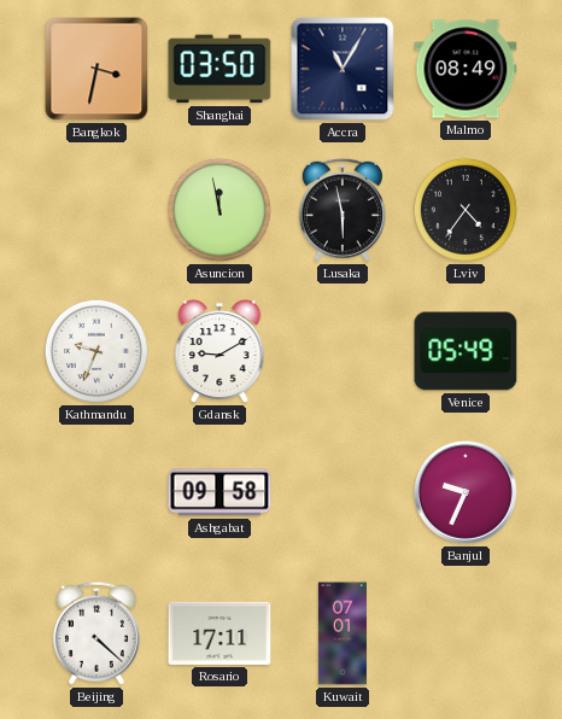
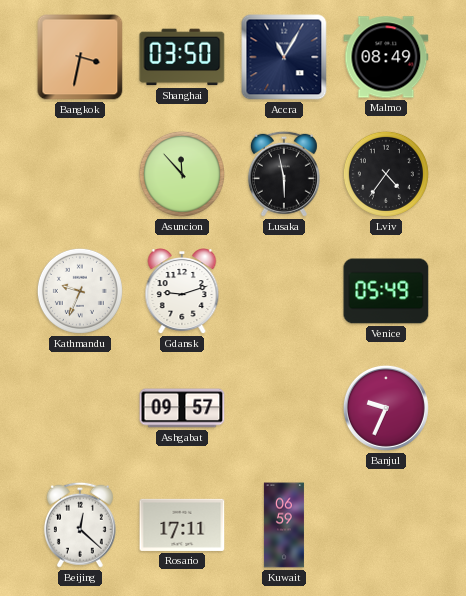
Asuncion: 11:58 -> 11:53
Gdansk: 9:10 -> 9:12
Ashgabat: 09:58 -> 09:57
Beijing: 4:22 -> 12:22
Kuwait: 07:01 -> 06:59
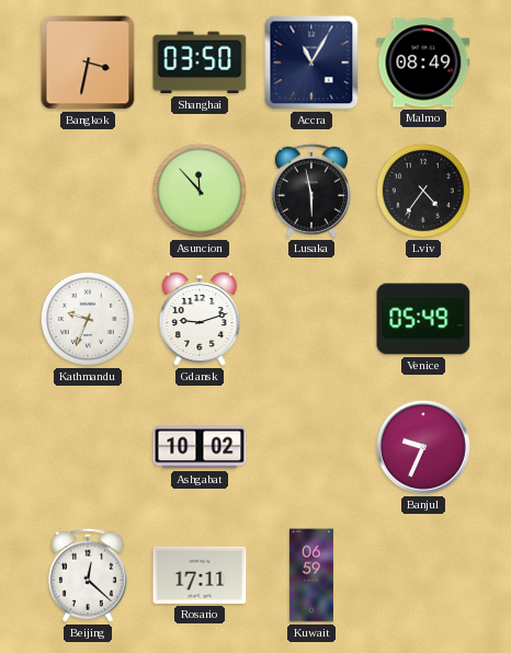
Ashgabat: 09:57 -> 10:02
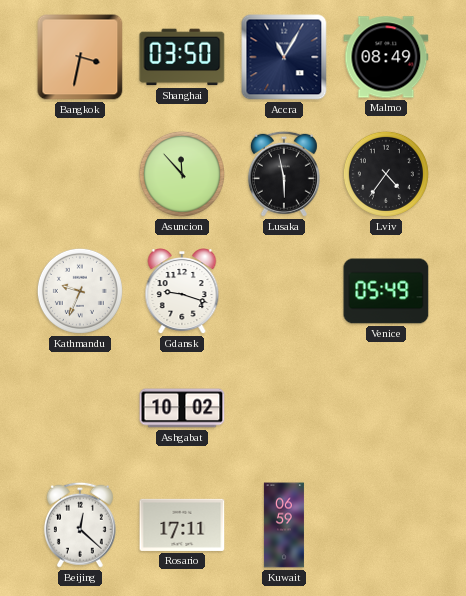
Gdansk: 9:12 -> 9:18
Banjul: 9:34 -> none
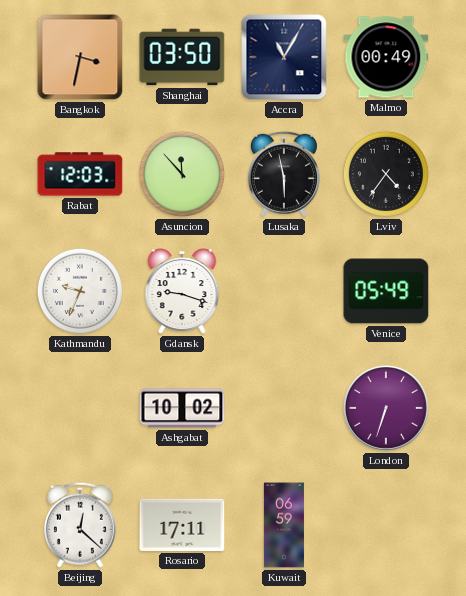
Malmo: 08:49 -> 00:49
Rabat: none -> 12:03
London: none -> 6:33
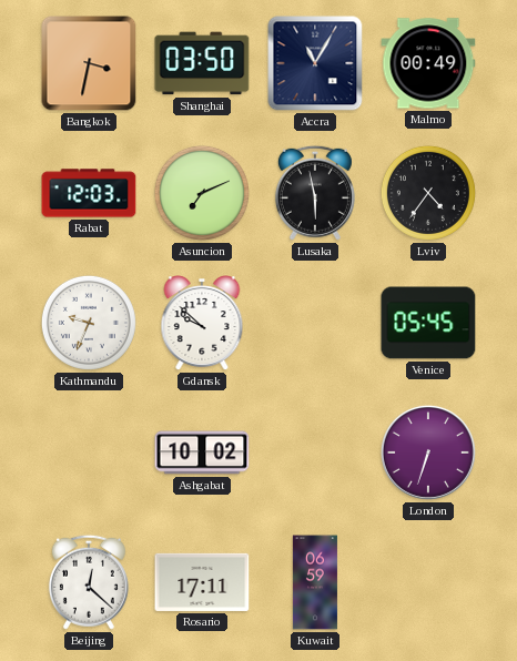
Asuncion: 11:53 -> 7:11
Gdansk: 9:18 -> 9:52
Venice: 05:49 -> 05:45
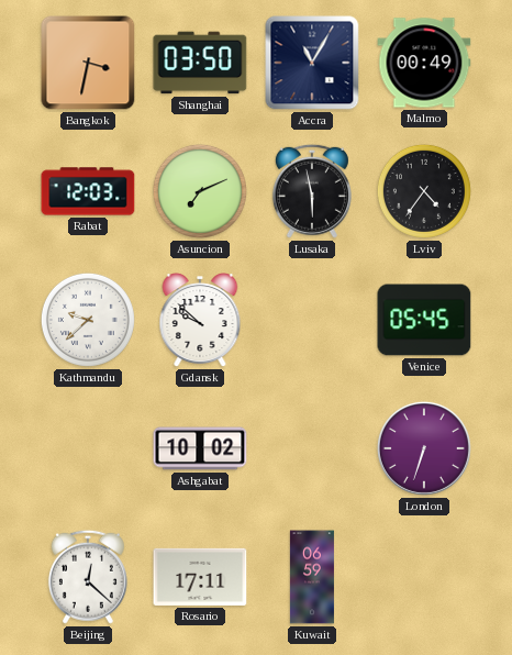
Kathmandu: 9:34 -> 9:38
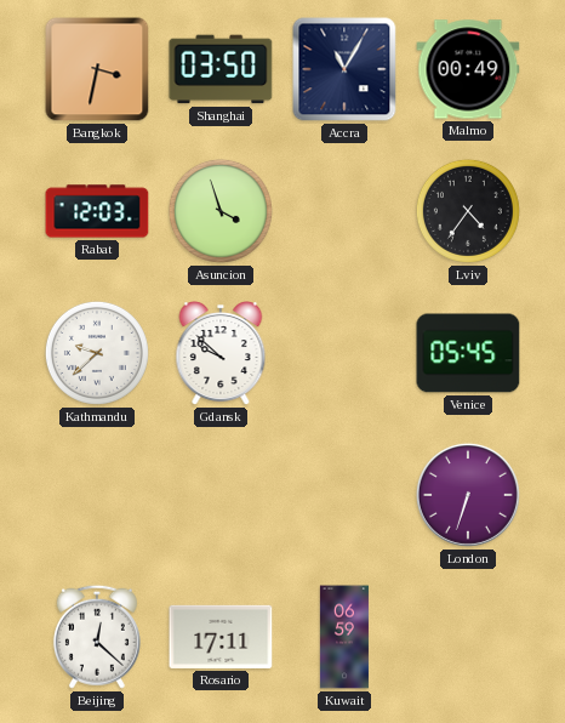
Asuncion: 7:11 -> 3:57
Lusaka: 5:58 -> none
Ashgabat: 10:02 -> none
